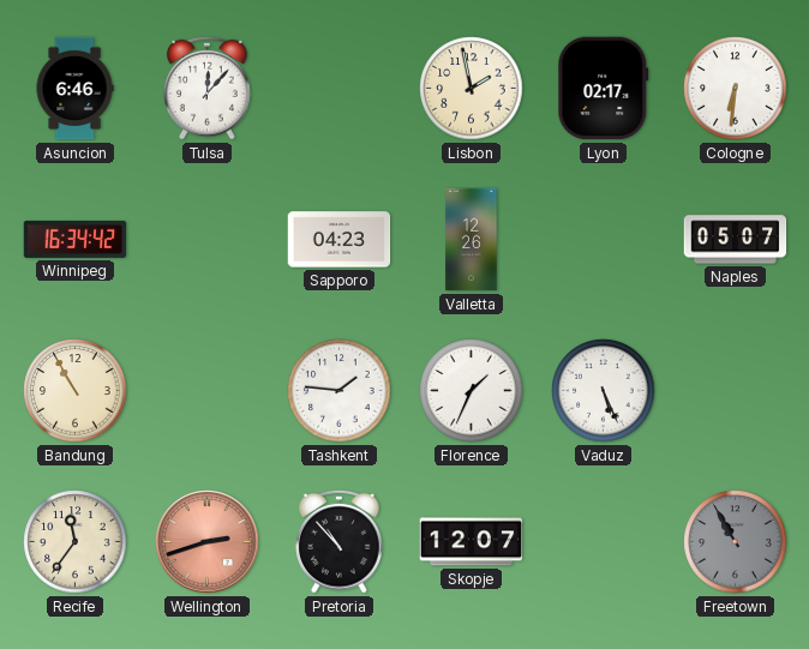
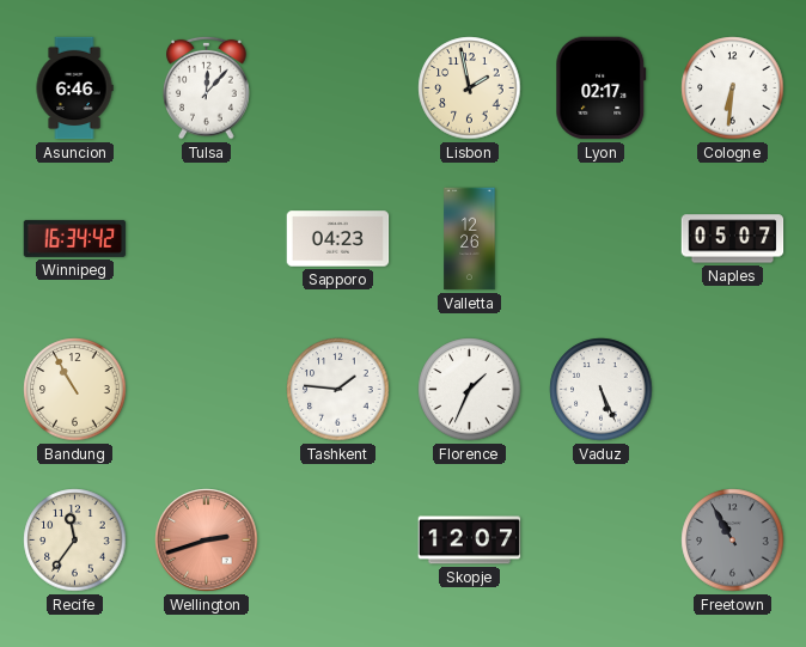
Pretoria: 10:53 -> none
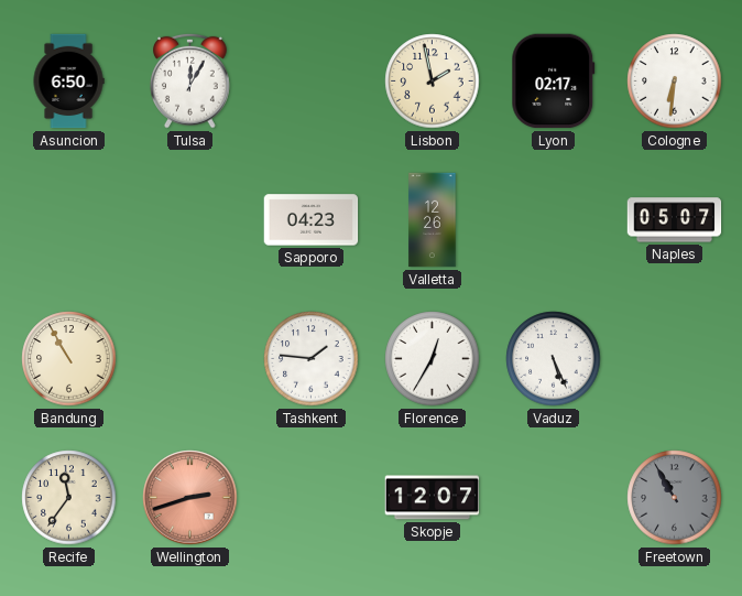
Asuncion: 6:46 -> 6:50
Tulsa: 12:07 -> 12:05
Winnipeg: 16:34 -> none
Florence: 1:34 -> 12:35
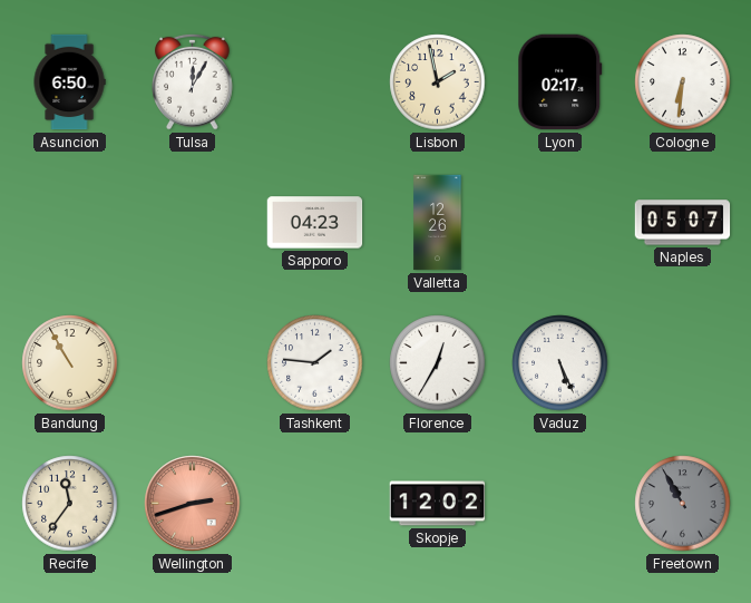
Skopje: 12:07 -> 12:02
